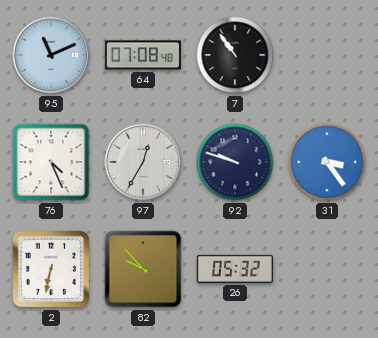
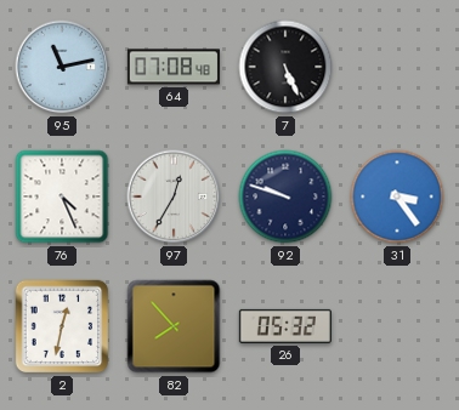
95: 11:11 -> 11:13
7: 10:54 -> 5:26
2: 6:32 -> 12:32
82: 9:53 -> 7:53
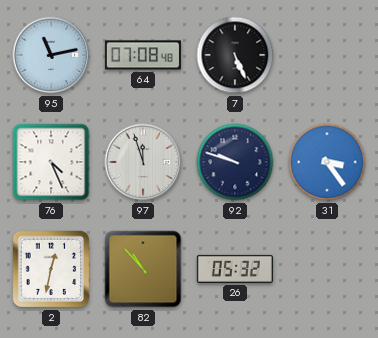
97: 12:35 -> 11:57
82: 7:53 -> 10:53
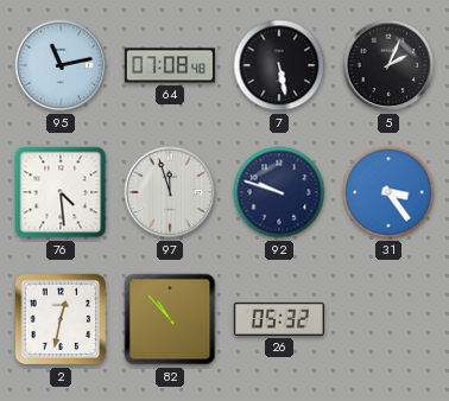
7: 5:26 -> 5:28
5: none -> 2:04
76: 4:26 -> 4:29
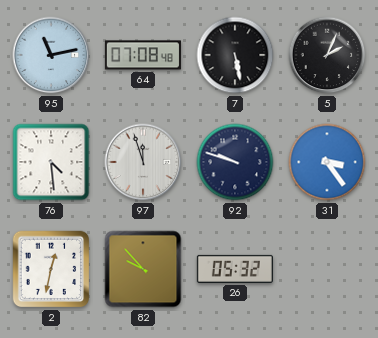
82: 10:53 -> 9:53
